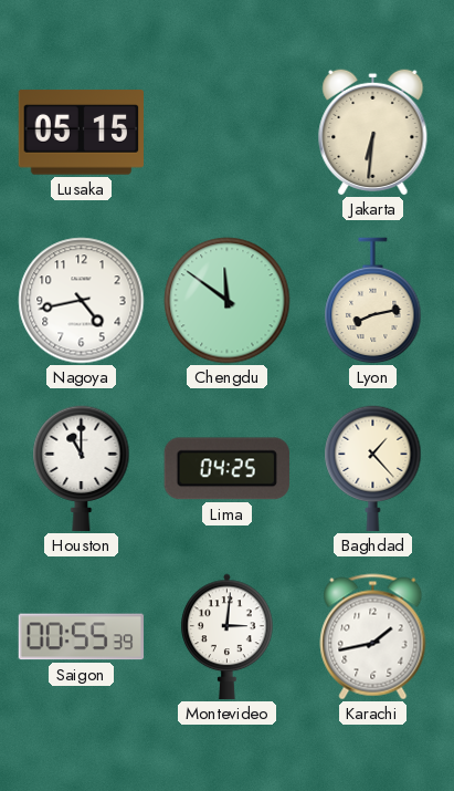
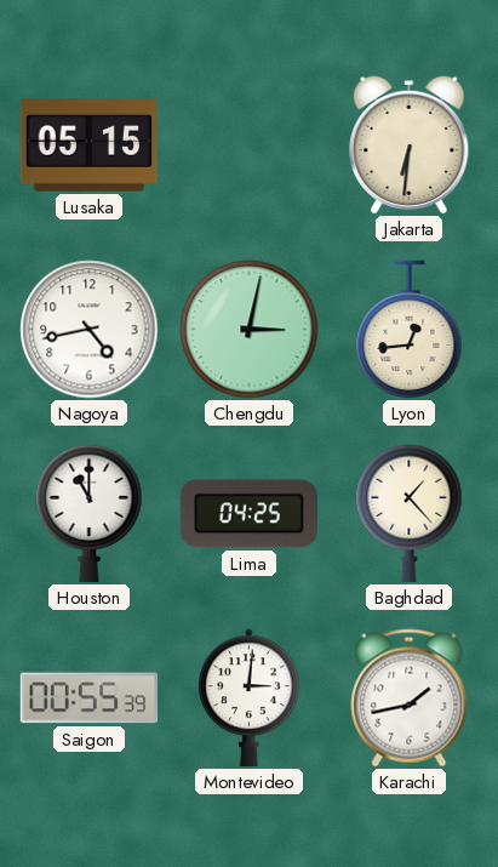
Chengdu: 11:51 -> 3:02
Lyon: 8:13 -> 12:44
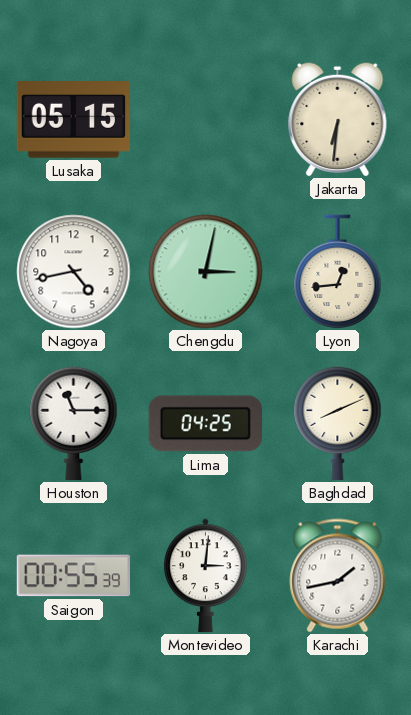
Houston: 11:00 -> 11:15
Baghdad: 1:23 -> 8:11
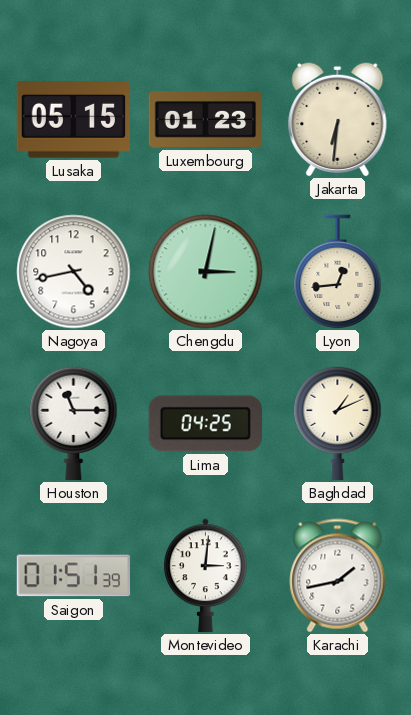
Luxembourg: none -> 01:23
Baghdad: 8:11 -> 1:11
Saigon: 00:55 -> 01:51
